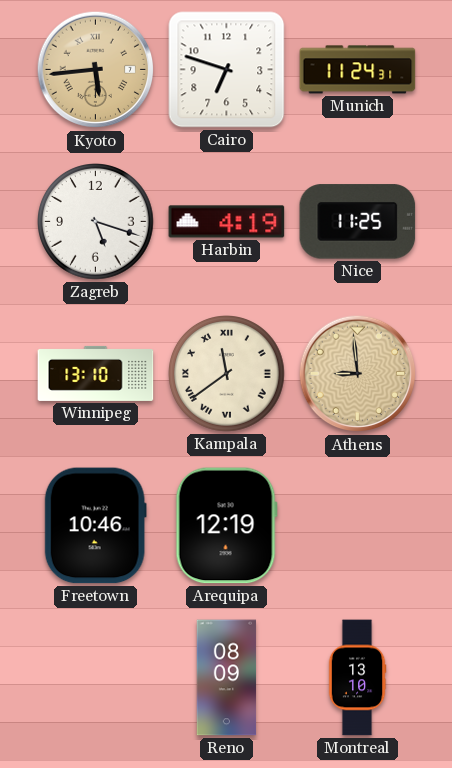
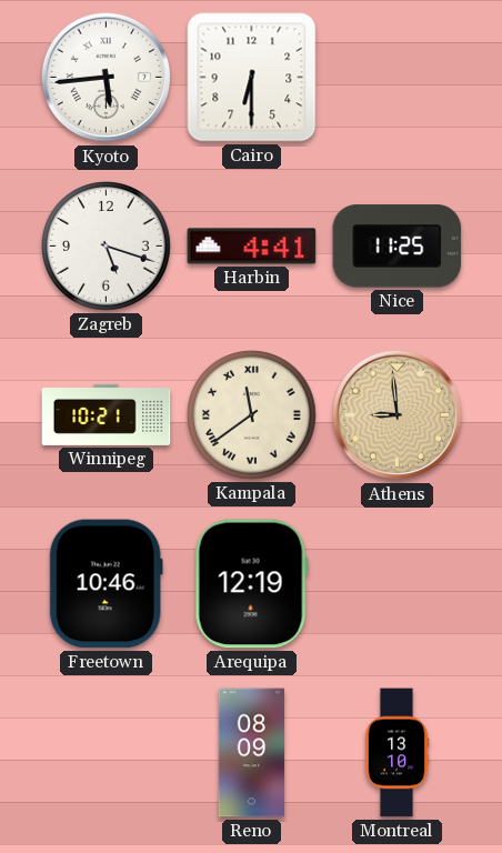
Kyoto dial: champagne -> white
Cairo: 6:48 -> 6:30
Munich: 11:24 -> none
Harbin: 4:19 -> 4:41
Winnipeg: 13:10 -> 10:21
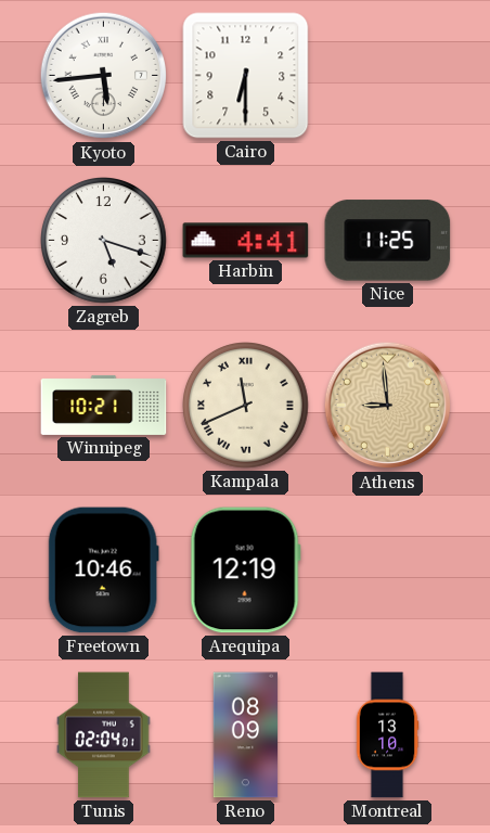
Kampala: 11:39 -> 11:41
Tunis: none -> 02:04
